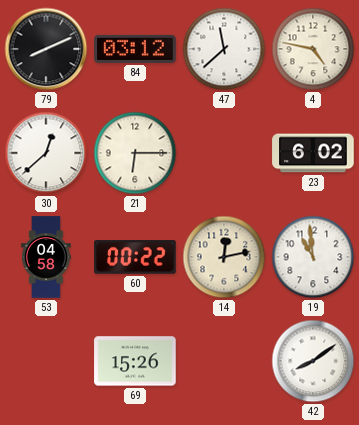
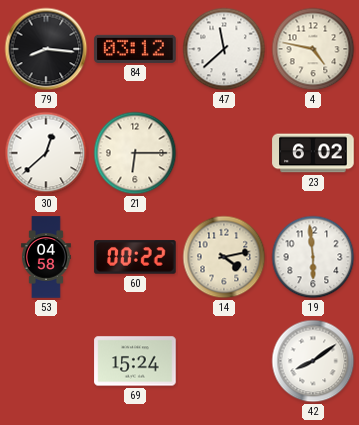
79: 8:11 -> 8:16
14: 12:13 -> 4:13
19: 10:59 -> 5:59
69: 15:26 -> 15:24
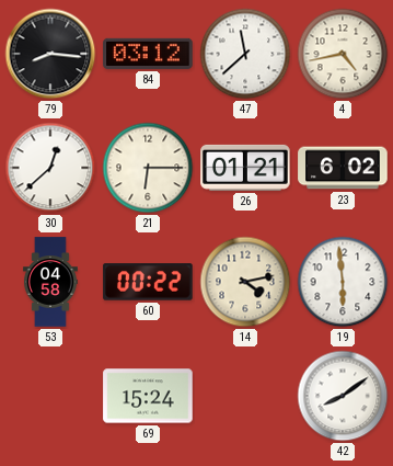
4: 4:47 -> 4:43
26: none -> 01:21
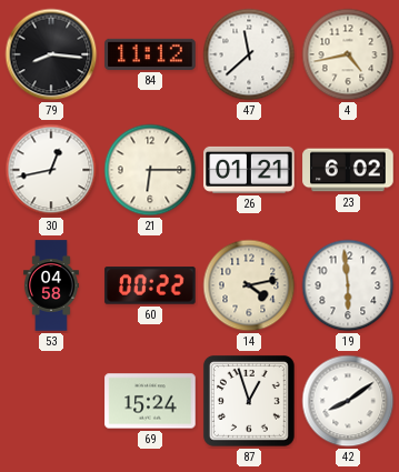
84: 03:12 -> 11:12
30: 12:38 -> 12:43
87: none -> 12:57
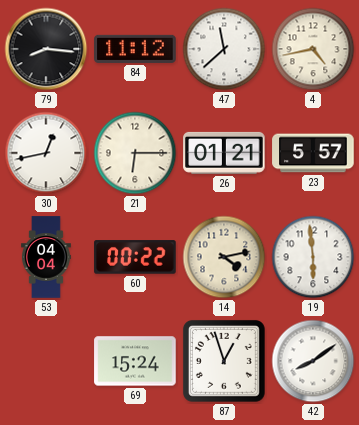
23: 6:02 -> 5:57
53: 04:58 -> 04:04
